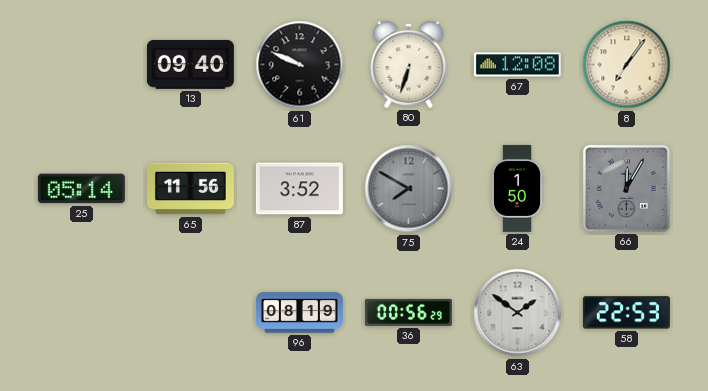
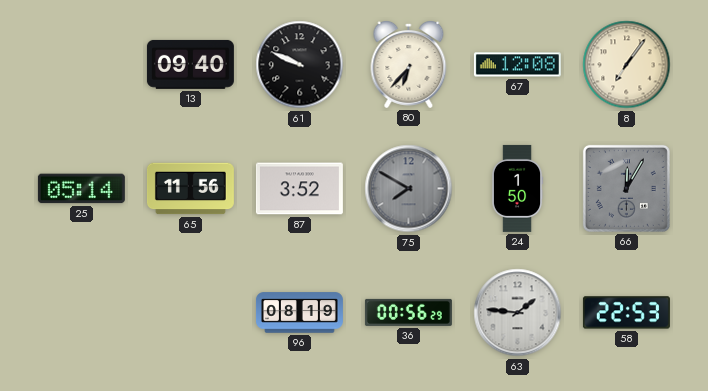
80: 6:33 -> 6:37
63: 1:51 -> 1:46
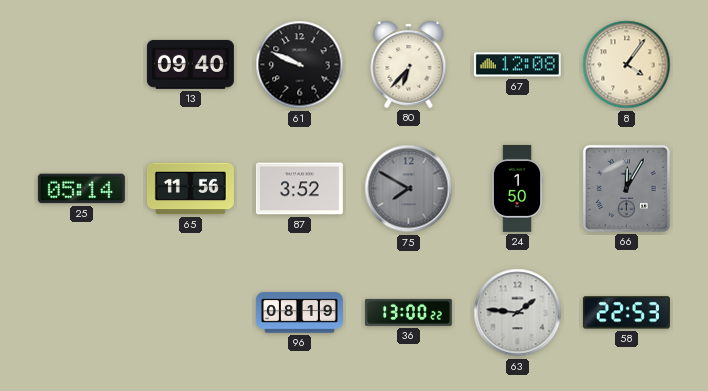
8: 7:06 -> 4:06
36: 00:56 -> 13:00
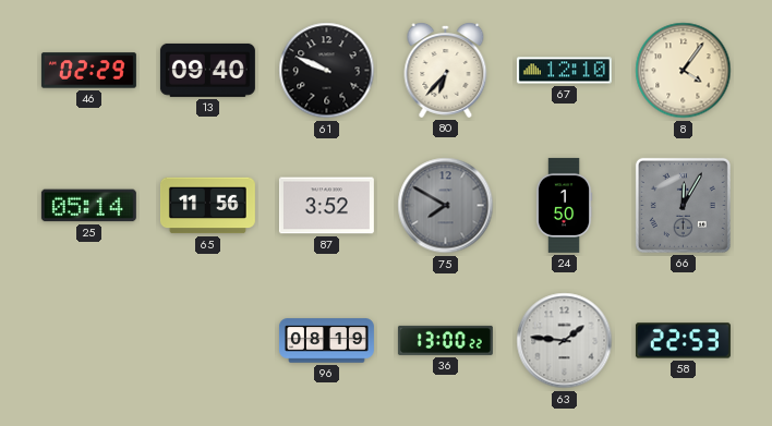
46: none -> 02:29
67: 12:08 -> 12:10
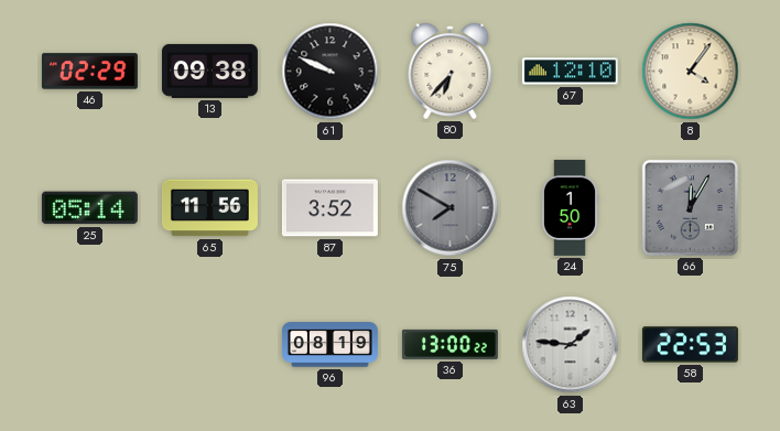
13: 09:40 -> 09:38
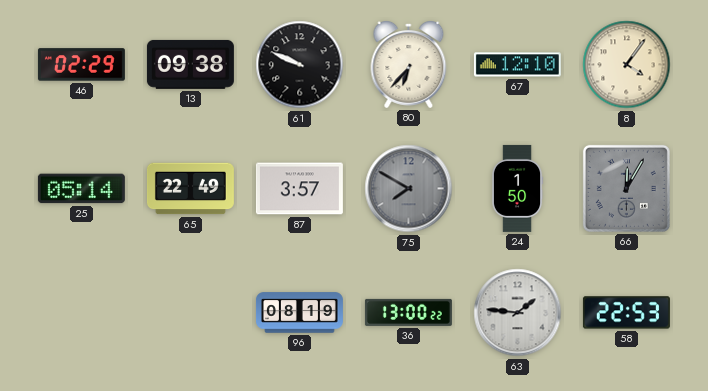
65: 11:56 -> 22:49
87: 3:52 -> 3:57
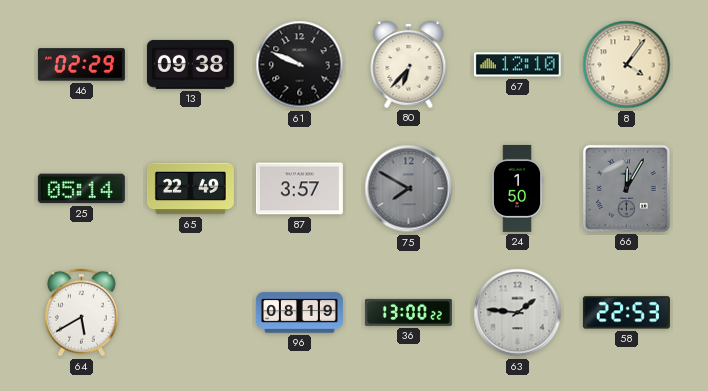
64: none -> 5:40
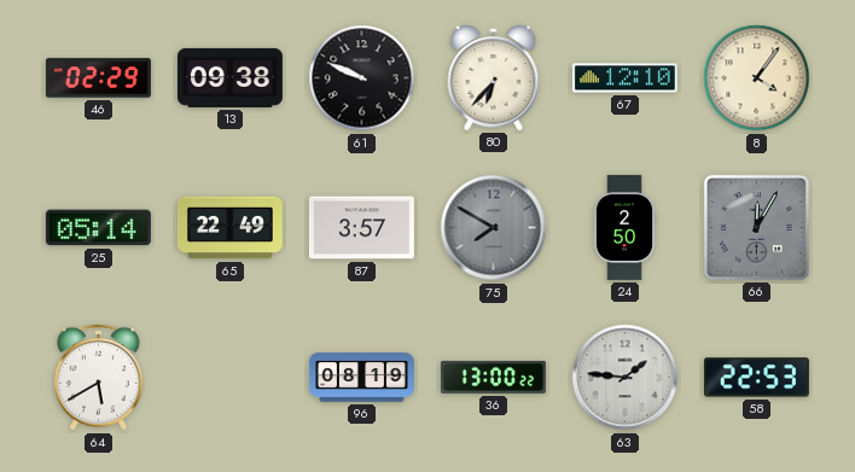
24: 1:50 -> 2:50
